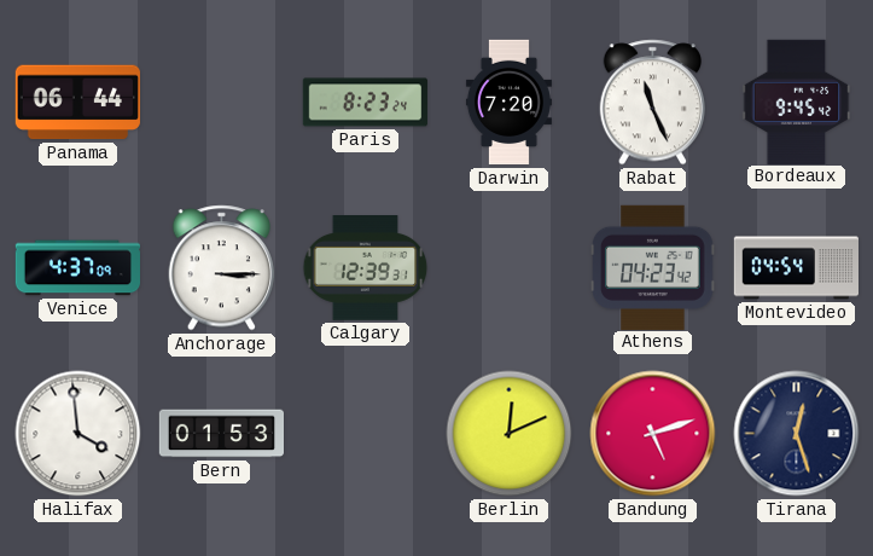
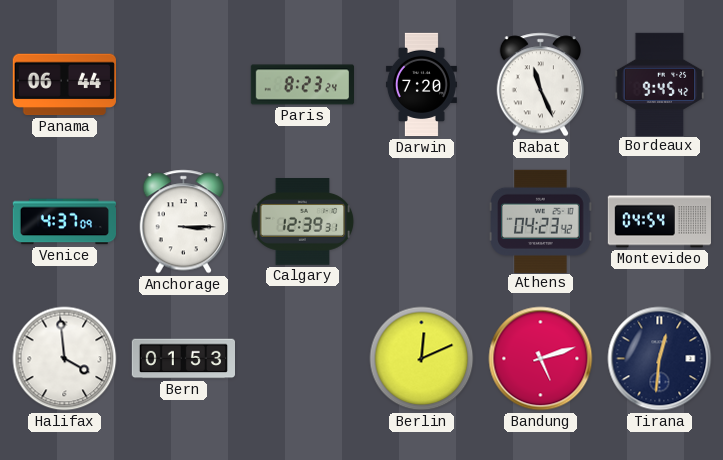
Tirana: 12:27 -> 12:31
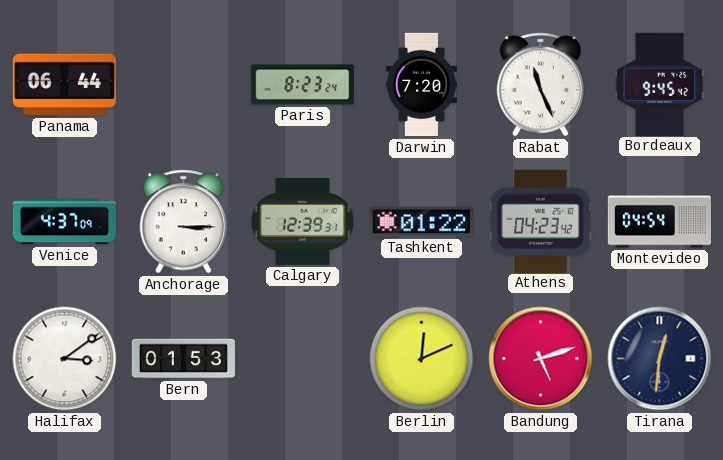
Tashkent: none -> 01:22
Halifax: 3:59 -> 3:09
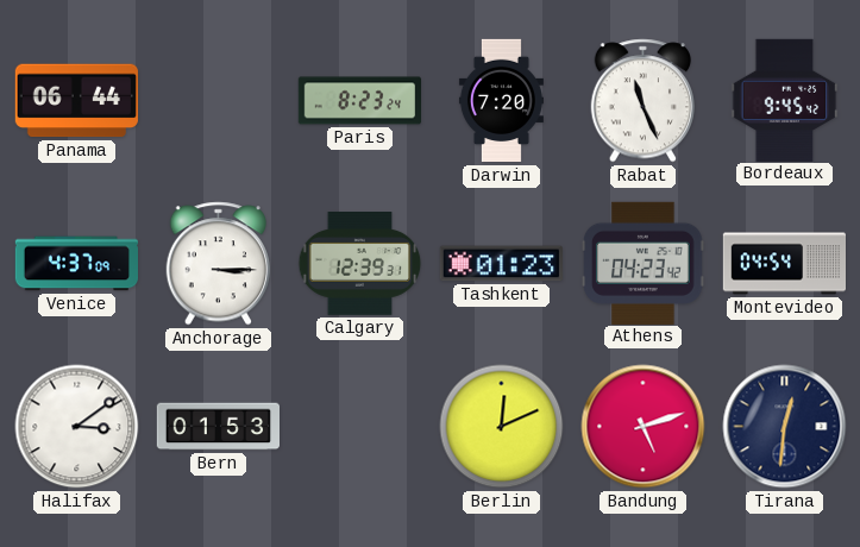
Tashkent: 01:22 -> 01:23
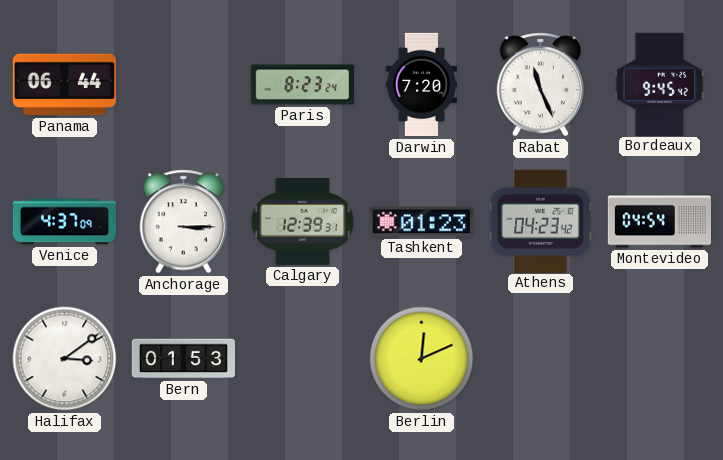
Bandung: 5:12 -> none
Tirana: 12:31 -> none
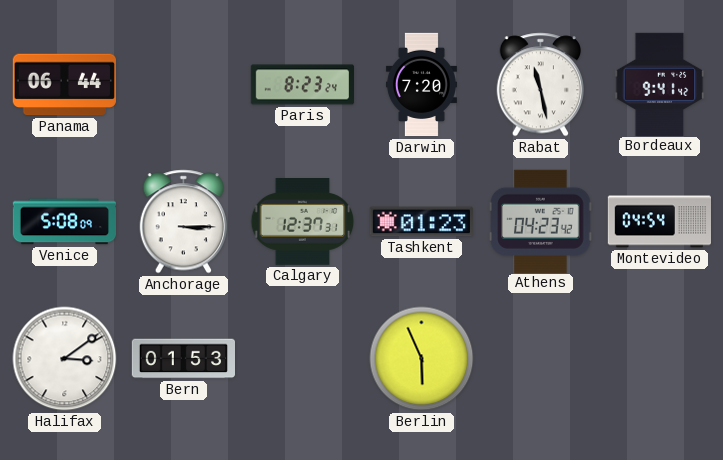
Rabat: 11:26 -> 11:28
Bordeaux: 9:45 -> 9:41
Venice: 4:37 -> 5:08
Calgary: 12:39 -> 12:37
Berlin: 12:11 -> 5:56
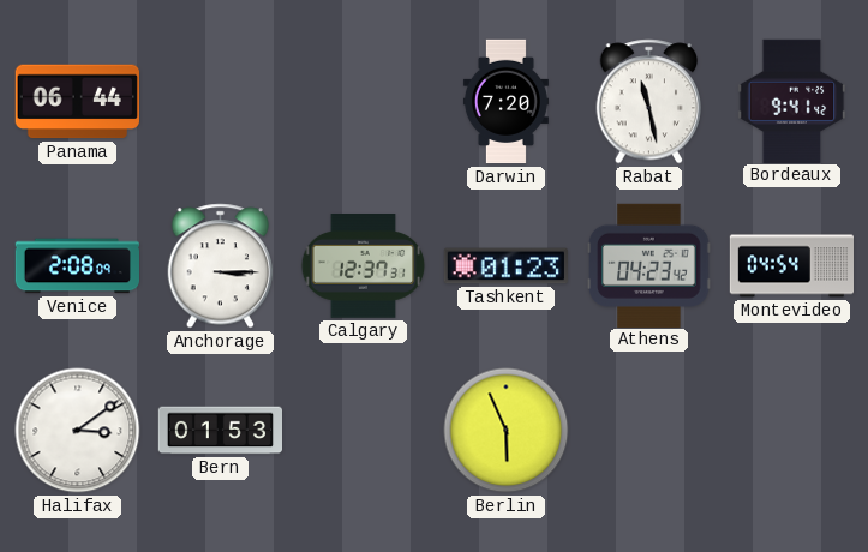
Paris: 8:23 -> none
Venice: 5:08 -> 2:08
